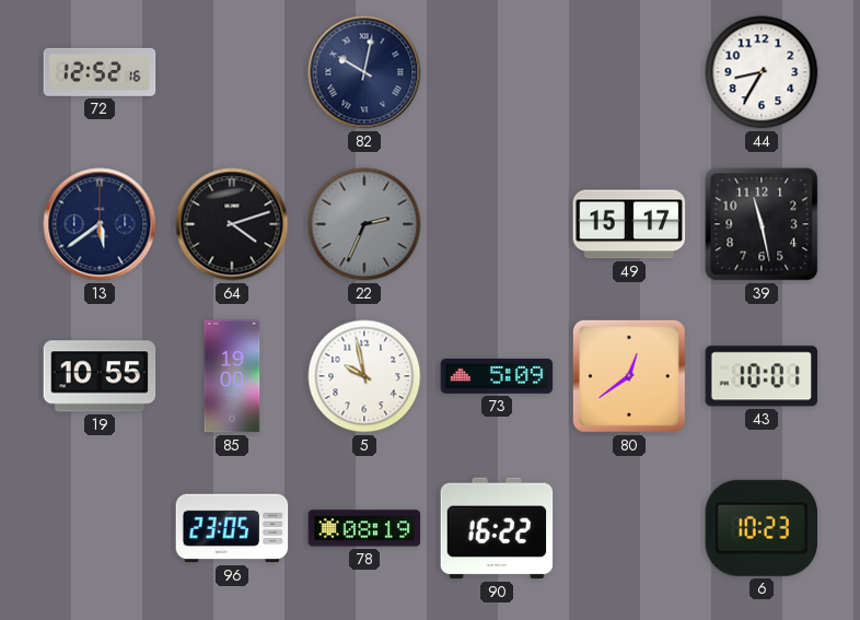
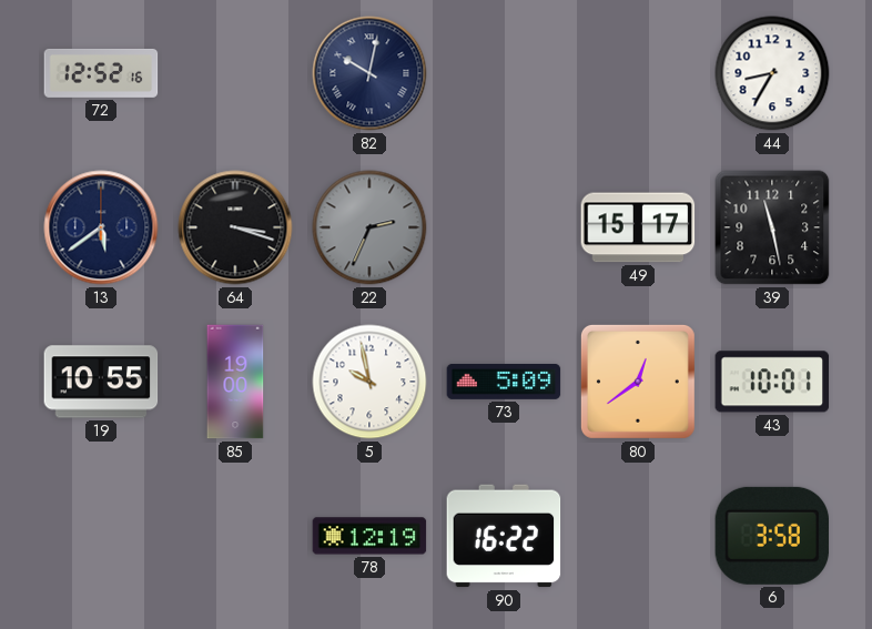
64: 4:12 -> 3:18
96: 23:05 -> none
78: 08:19 -> 12:19
6: 10:23 -> 3:58
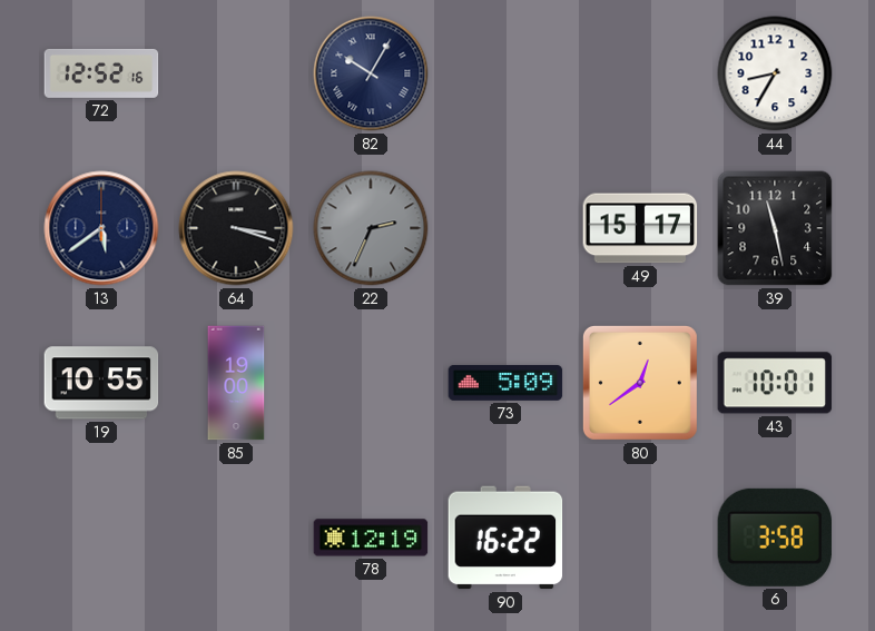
82: 10:02 -> 10:05
5: 9:58 -> none
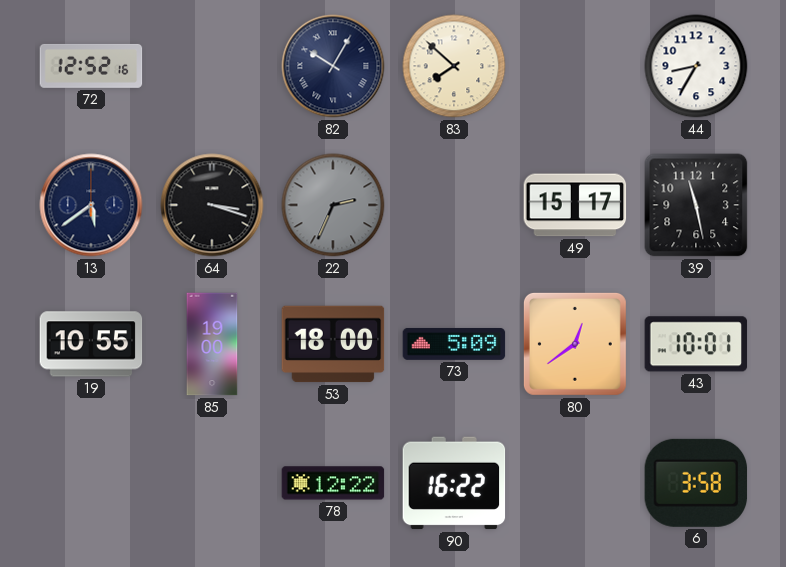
83: none -> 7:52
53: none -> 18:00
78: 12:19 -> 12:22
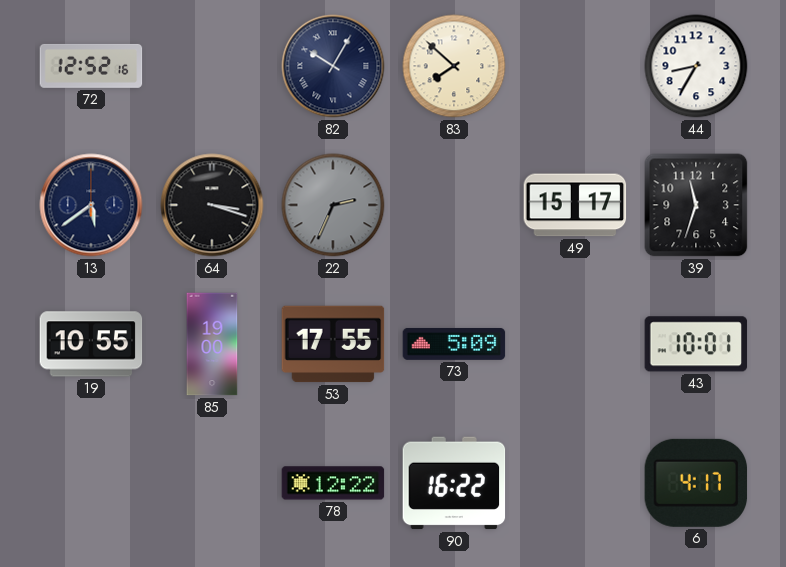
39: 11:28 -> 11:33
53: 18:00 -> 17:55
80: 12:39 -> none
6: 3:58 -> 4:17
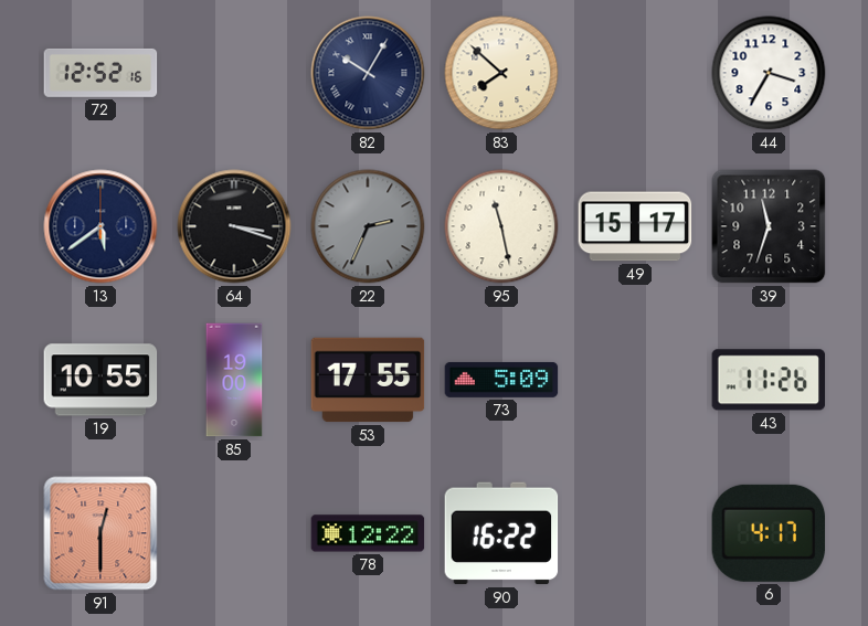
44: 8:35 -> 3:35
95: none -> 11:28
43: 10:01 -> 11:26
91: none -> 12:30
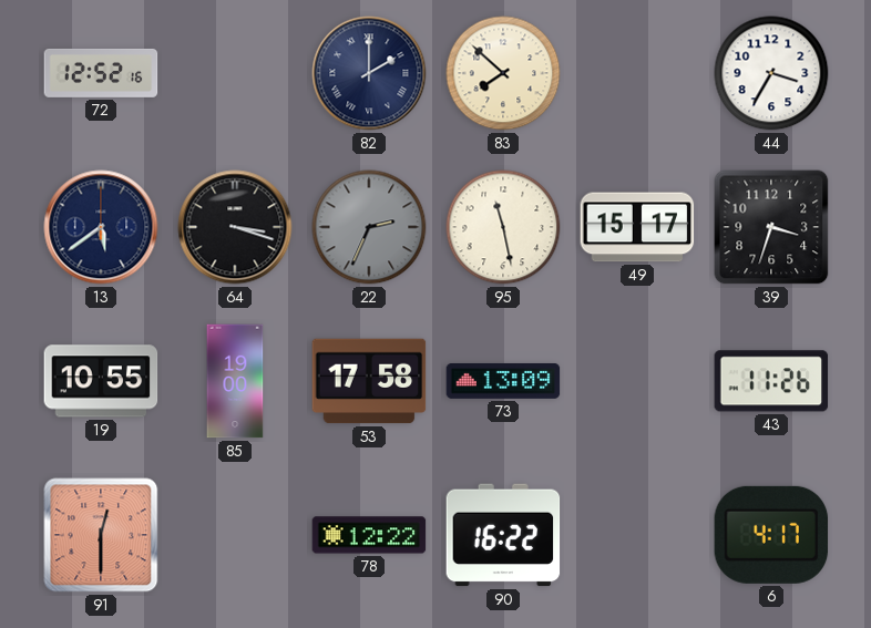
82: 10:05 -> 2:00
39: 11:33 -> 3:33
53: 17:55 -> 17:58
73: 5:09 -> 13:09
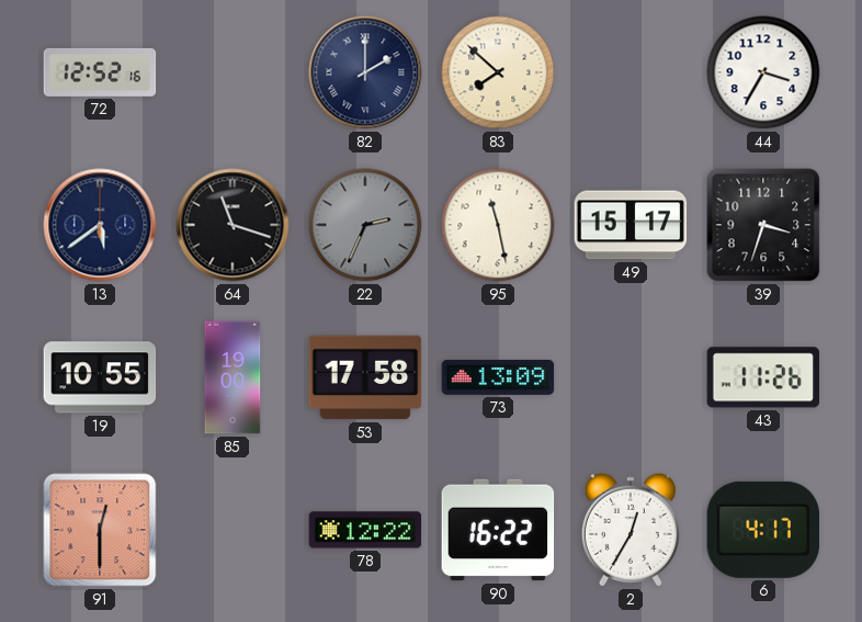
64: 3:18 -> 11:18
2: none -> 12:35
